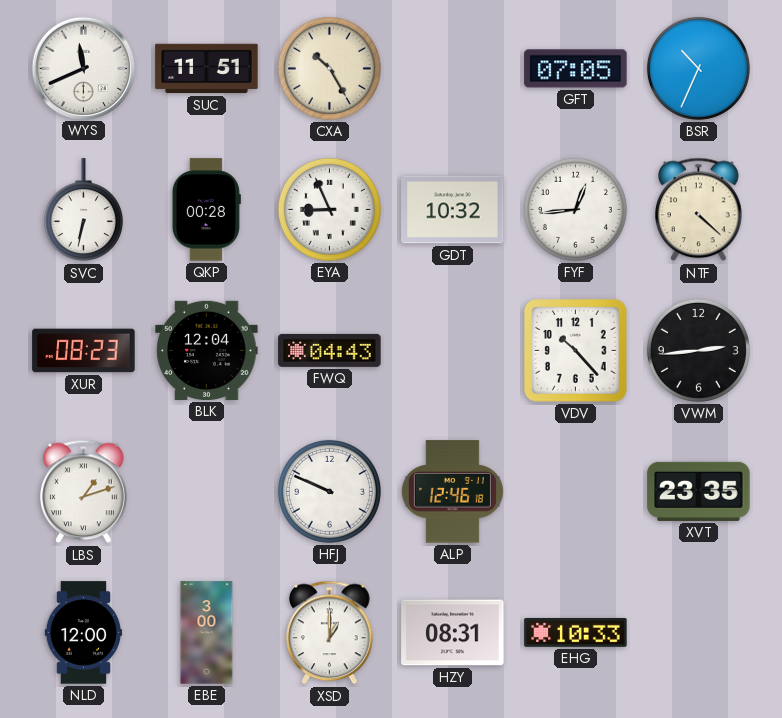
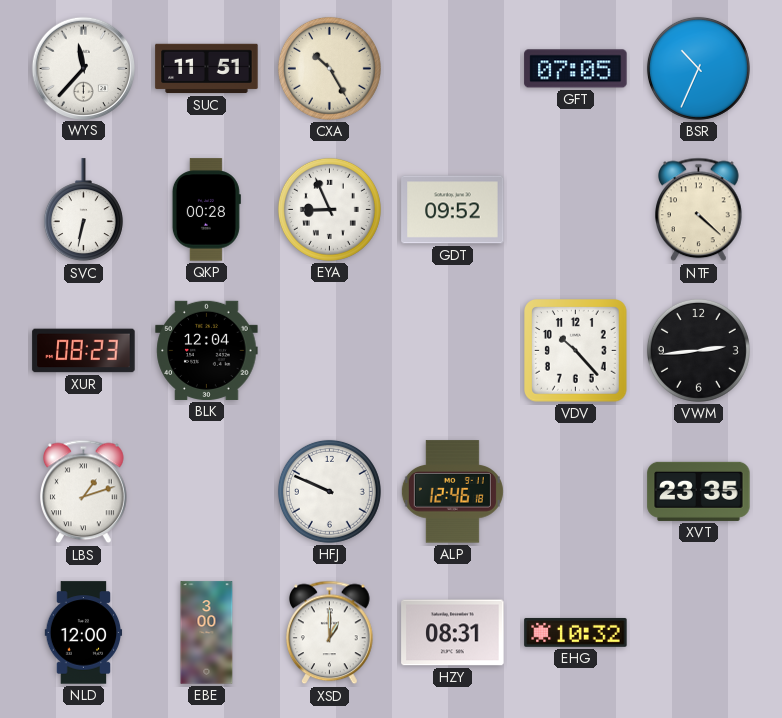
WYS: 11:41 -> 11:37
GDT: 10:32 -> 09:52
FYF: 12:44 -> none
FWQ: 04:43 -> none
EHG: 10:33 -> 10:32
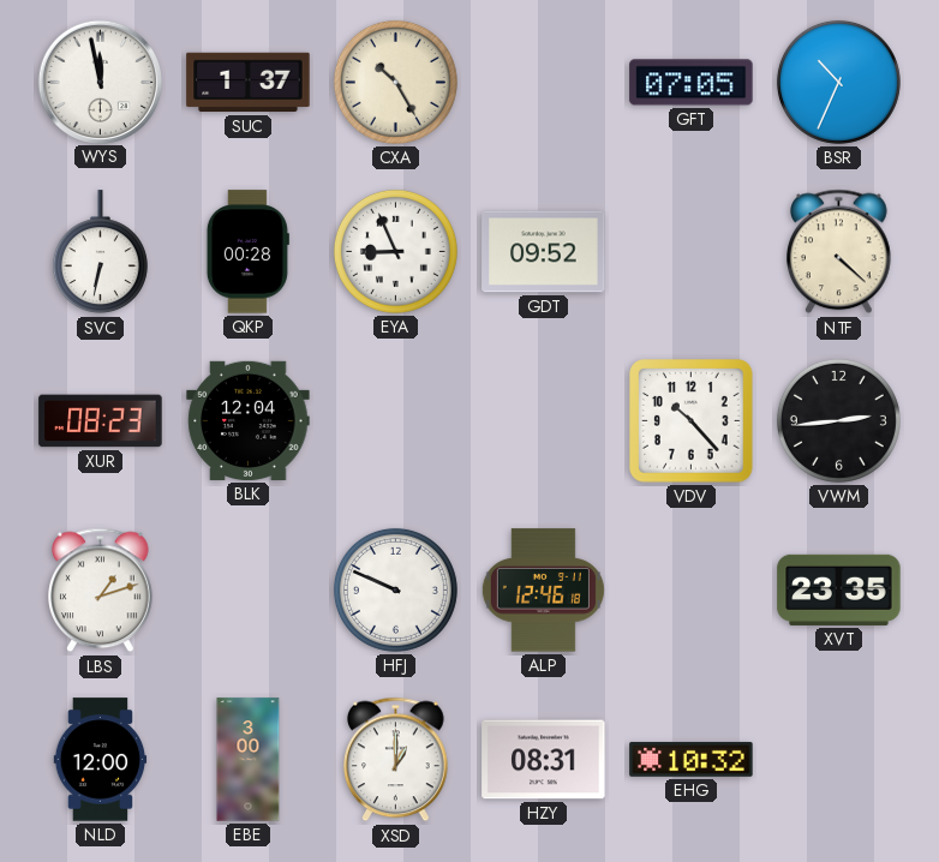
WYS: 11:37 -> 11:58
SUC: 11:51 -> 1:37
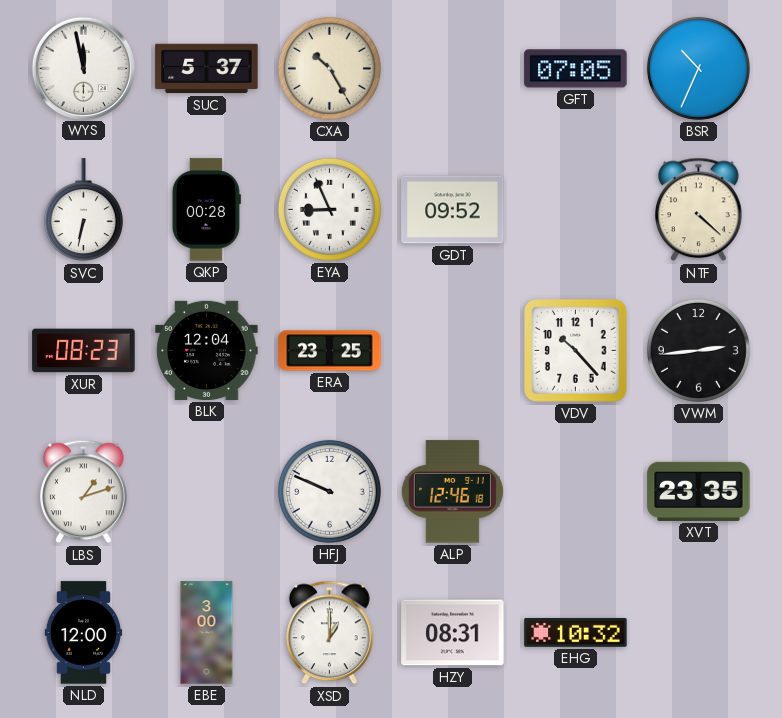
SUC: 1:37 -> 5:37
ERA: none -> 23:25
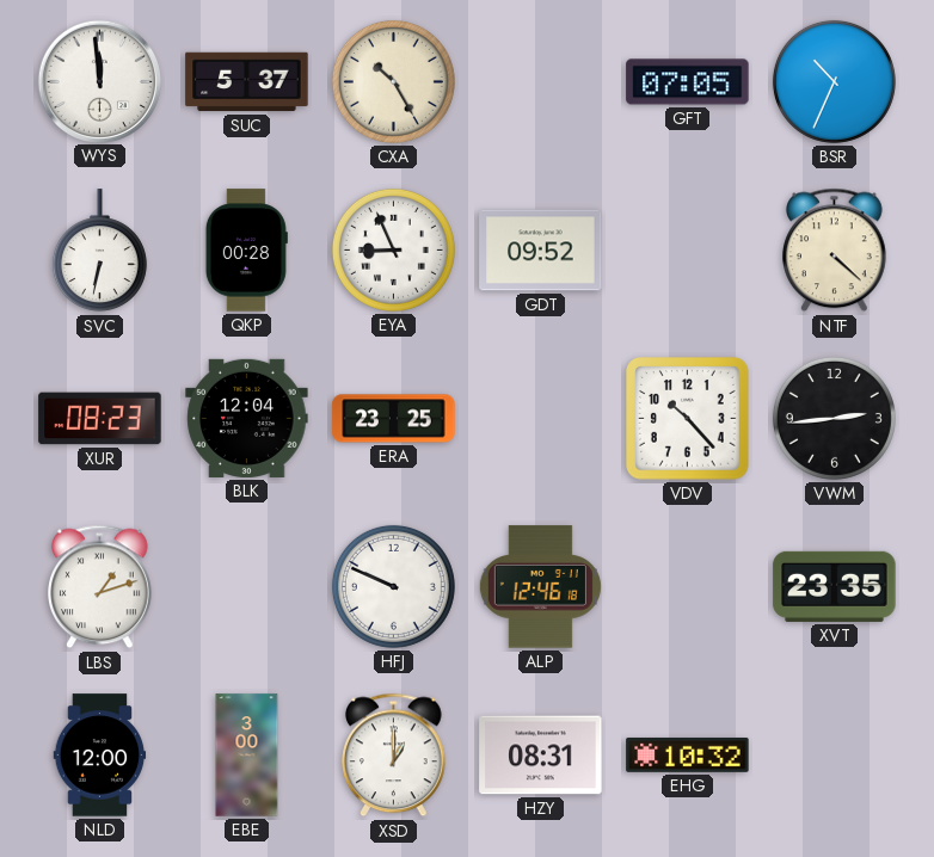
WYS: 11:58 -> 11:59
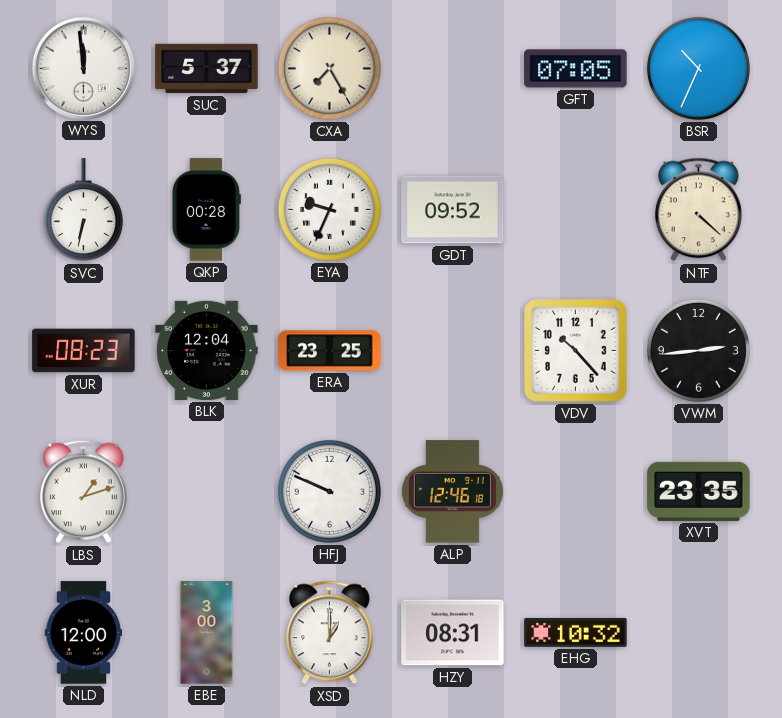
CXA: 10:25 -> 7:25
EYA: 8:56 -> 9:34
